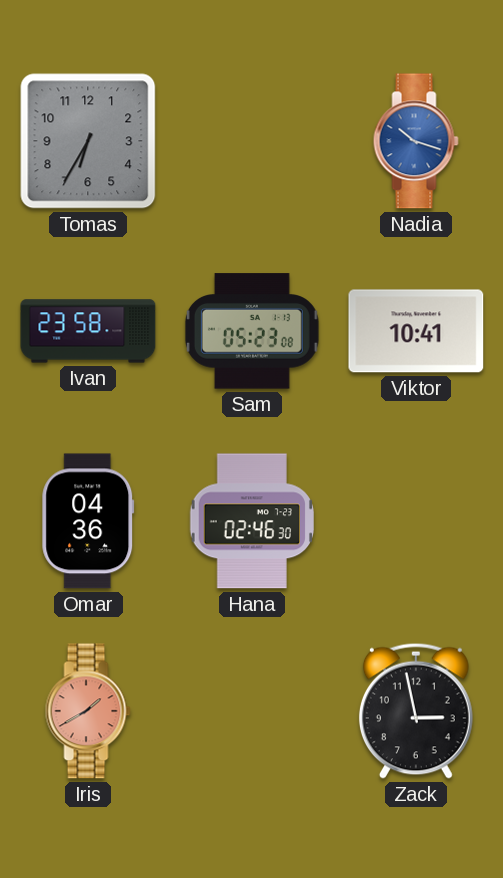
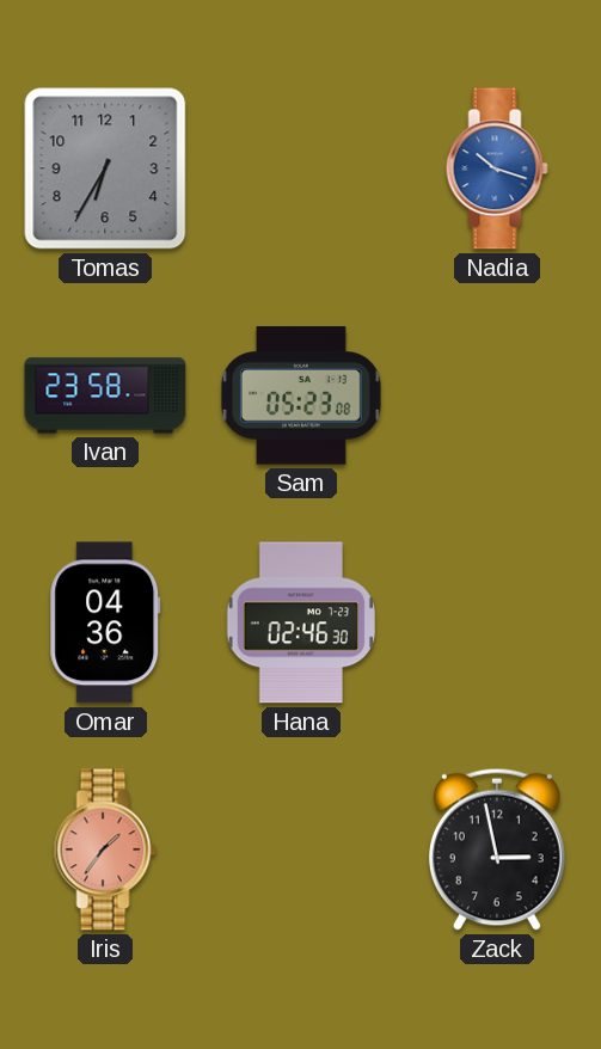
Viktor: 10:41 -> none
Iris: 1:40 -> 1:36
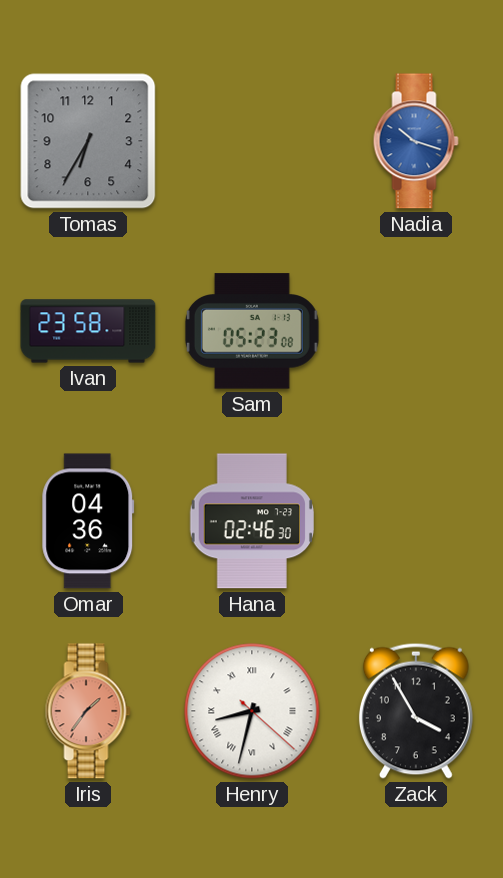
Henry: none -> 8:32
Zack: 2:58 -> 3:55
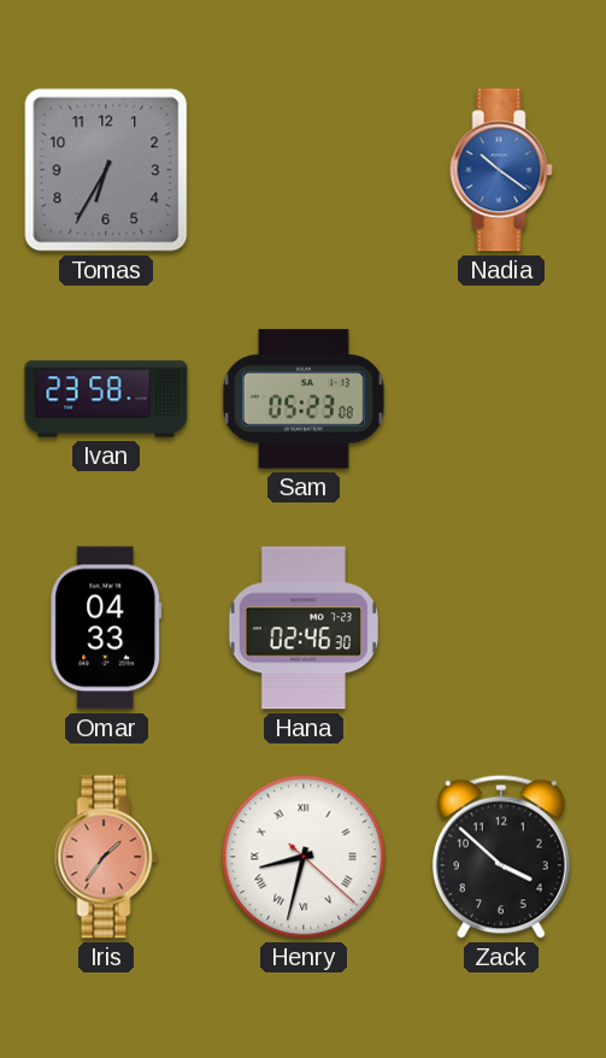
Nadia: 10:18 -> 10:21
Omar: 04:36 -> 04:33
Zack: 3:55 -> 3:52
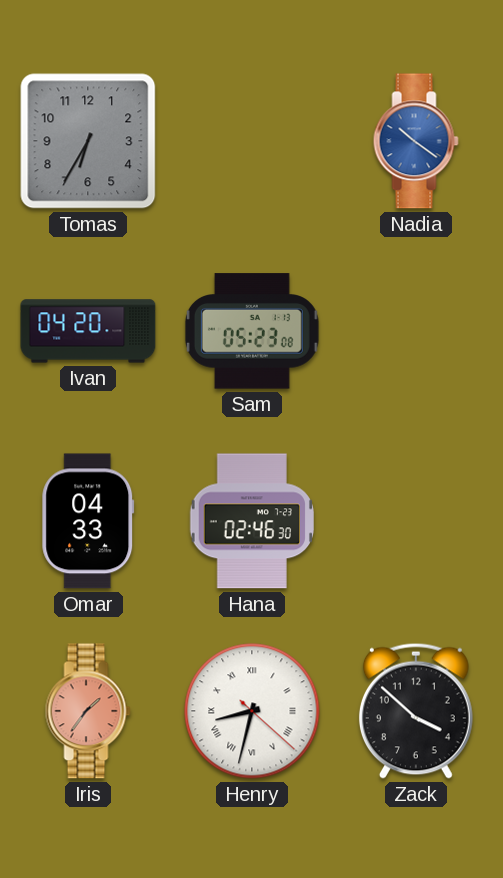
Ivan: 23:58 -> 04:20
